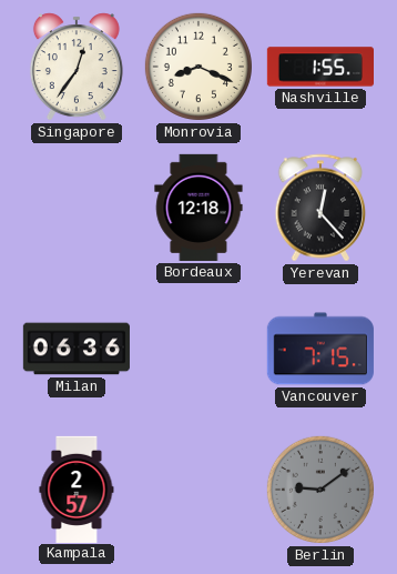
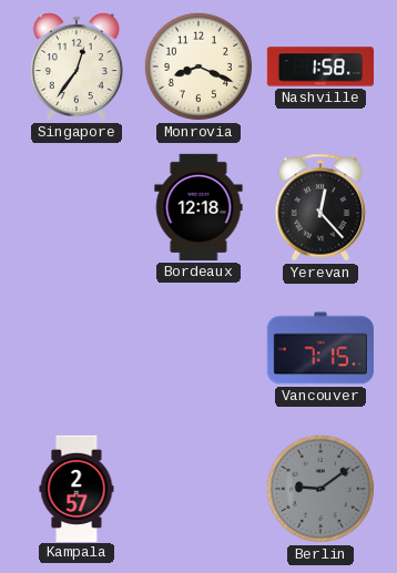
Nashville: 1:55 -> 1:58
Milan: 06:36 -> none
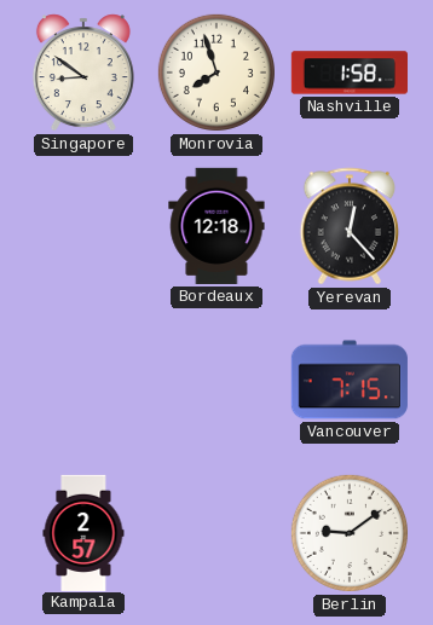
Singapore: 12:36 -> 8:51
Monrovia: 8:19 -> 7:57
Berlin dial: grey -> white
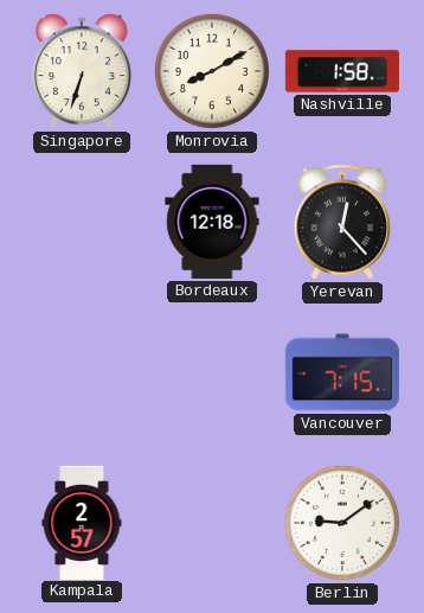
Singapore: 8:51 -> 6:33
Monrovia: 7:57 -> 8:10
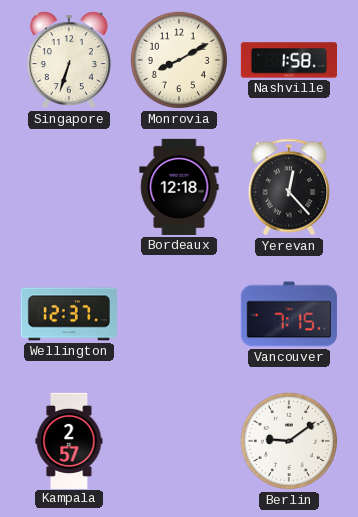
Wellington: none -> 12:37
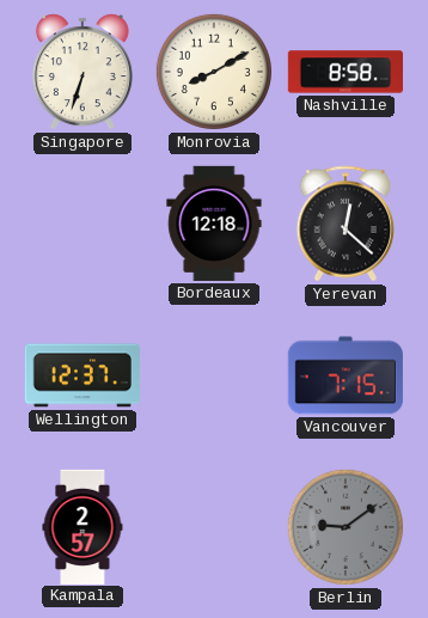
Nashville: 1:58 -> 8:58
Yerevan: 12:23 -> 12:22
Berlin dial: white -> grey
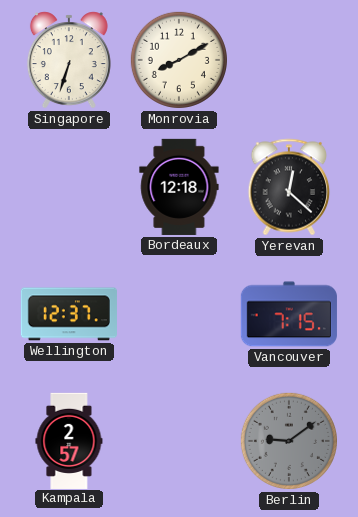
Nashville: 8:58 -> none
